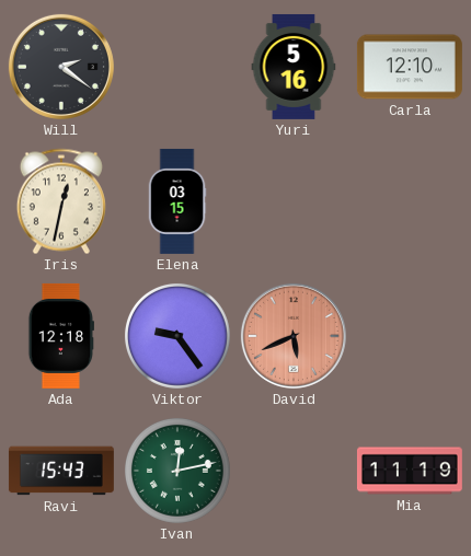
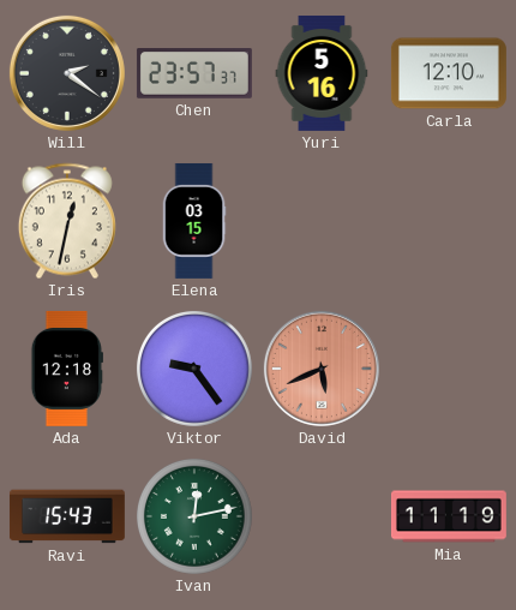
Chen: none -> 23:57
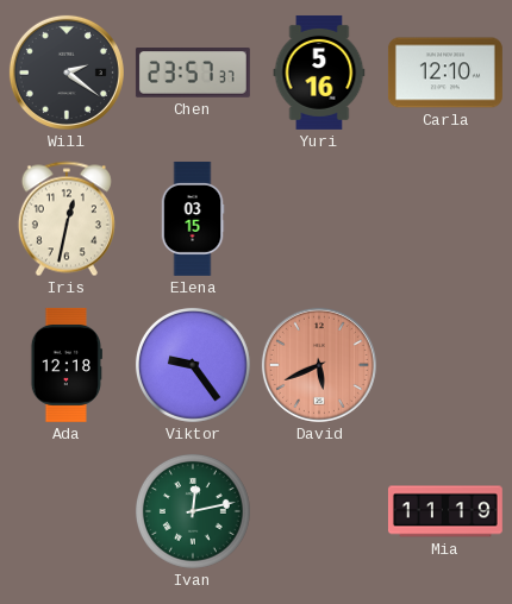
Ravi: 15:43 -> none
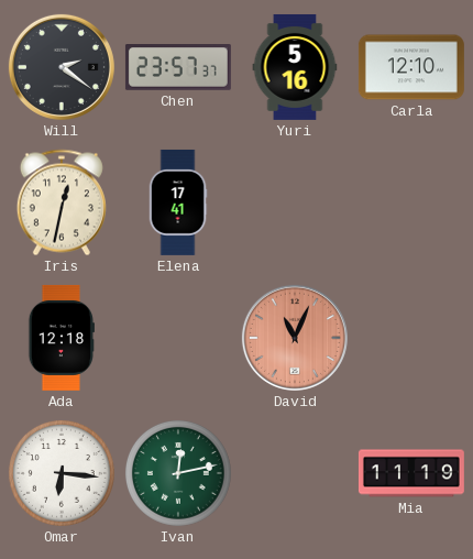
Elena: 03:15 -> 17:41
Viktor: 9:24 -> none
David: 5:41 -> 11:04
Omar: none -> 6:16
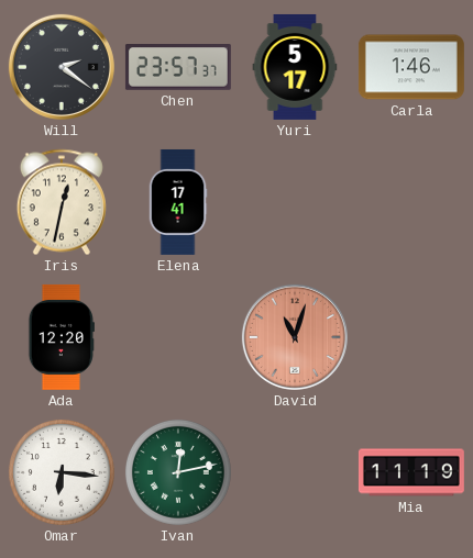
Yuri: 5:16 -> 5:17
Carla: 12:10 -> 1:46
Ada: 12:18 -> 12:20
David: 11:04 -> 11:03
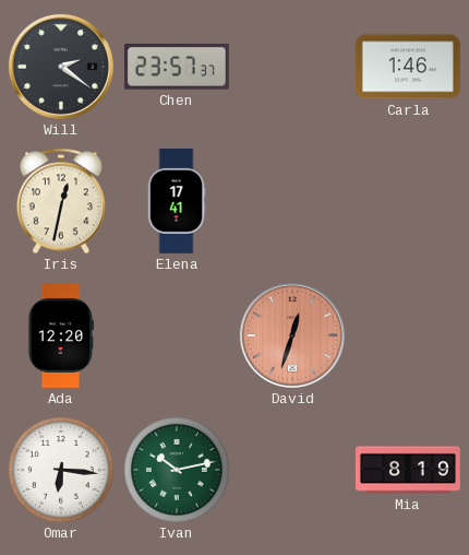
Yuri: 5:17 -> none
David: 11:03 -> 12:33
Ivan: 12:13 -> 10:13
Mia: 11:19 -> 8:19
